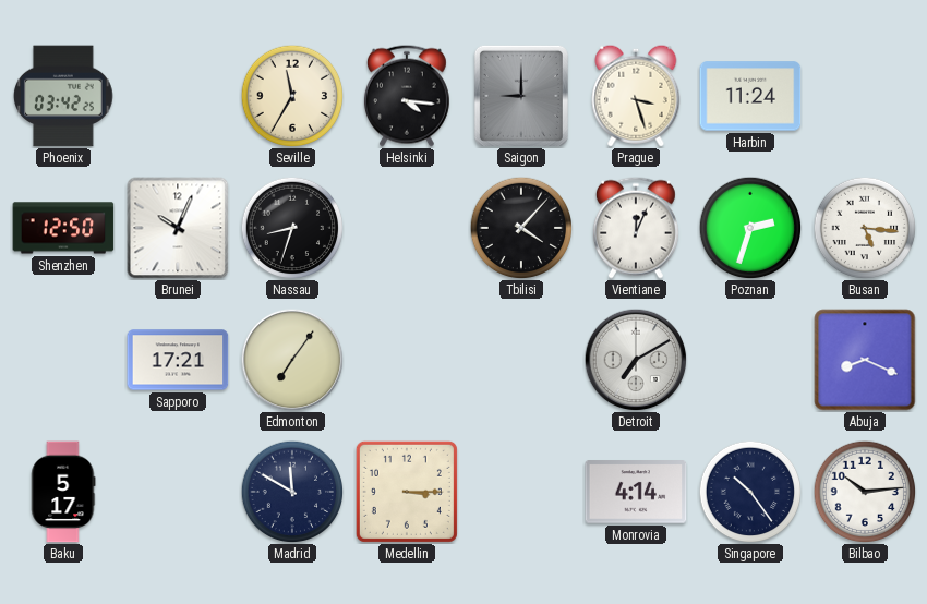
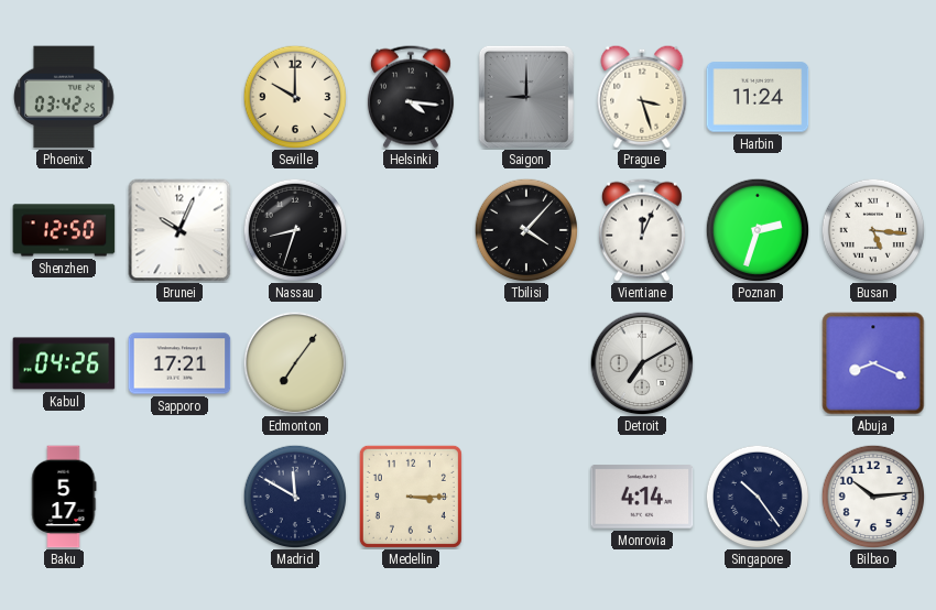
Seville: 11:35 -> 10:00
Kabul: none -> 04:26
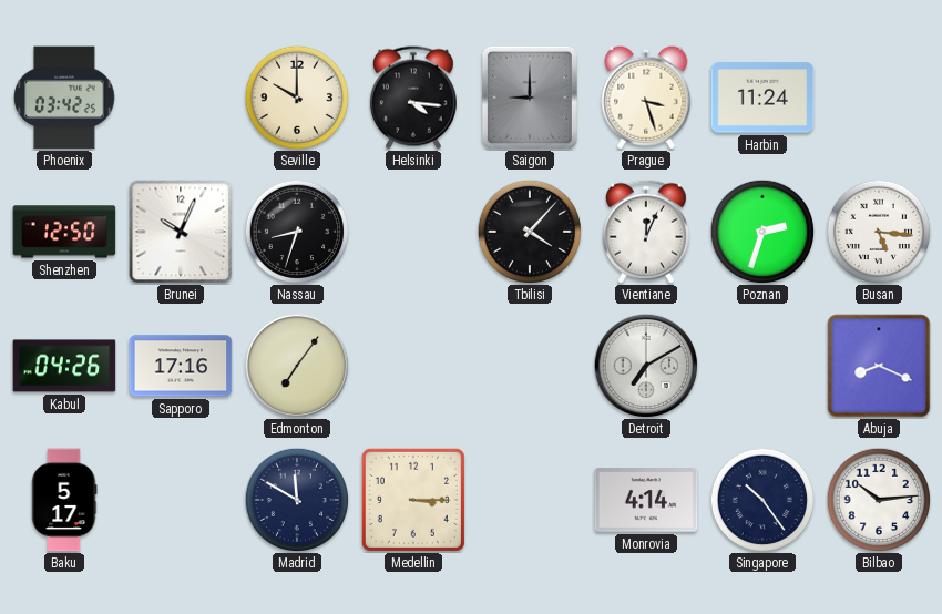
Sapporo: 17:21 -> 17:16
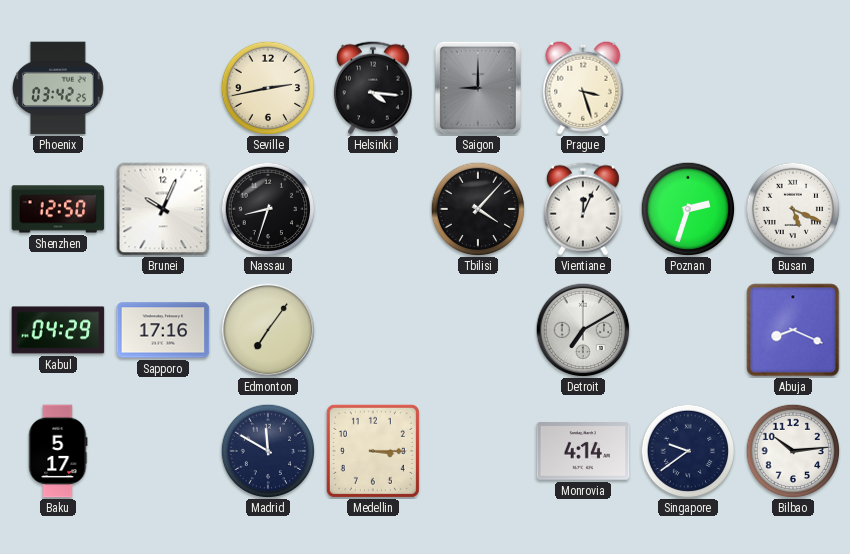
Seville: 10:00 -> 2:43
Harbin: 11:24 -> none
Busan: 5:16 -> 5:19
Kabul: 04:26 -> 04:29
Singapore: 10:24 -> 9:39
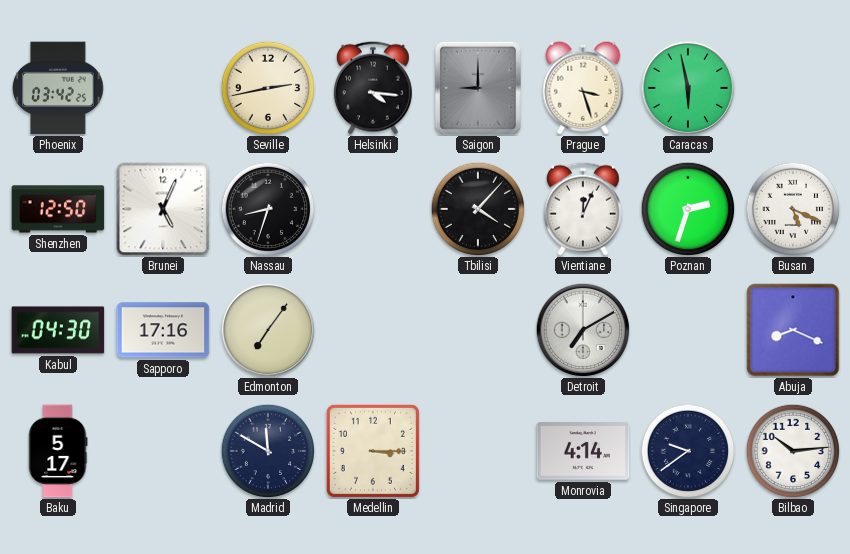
Caracas: none -> 5:58
Brunei: 10:04 -> 5:04
Kabul: 04:29 -> 04:30
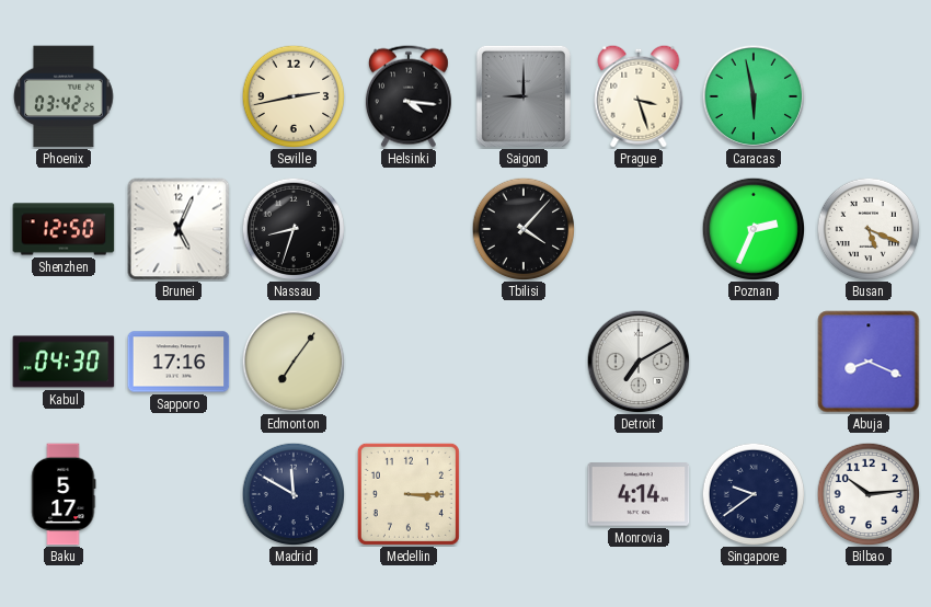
Vientiane: 12:04 -> none
Poznan: 2:33 -> 2:34
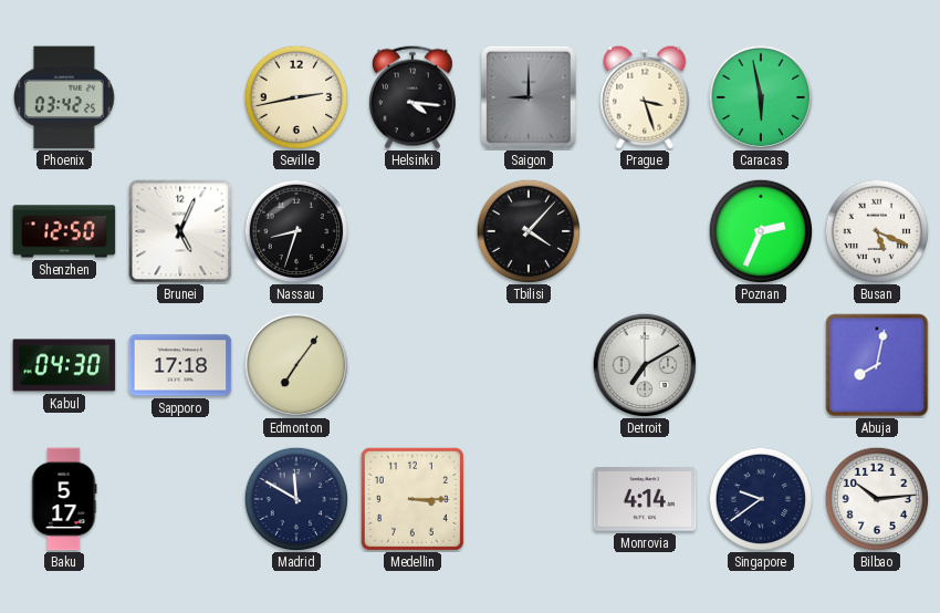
Sapporo: 17:16 -> 17:18
Abuja: 8:19 -> 8:02
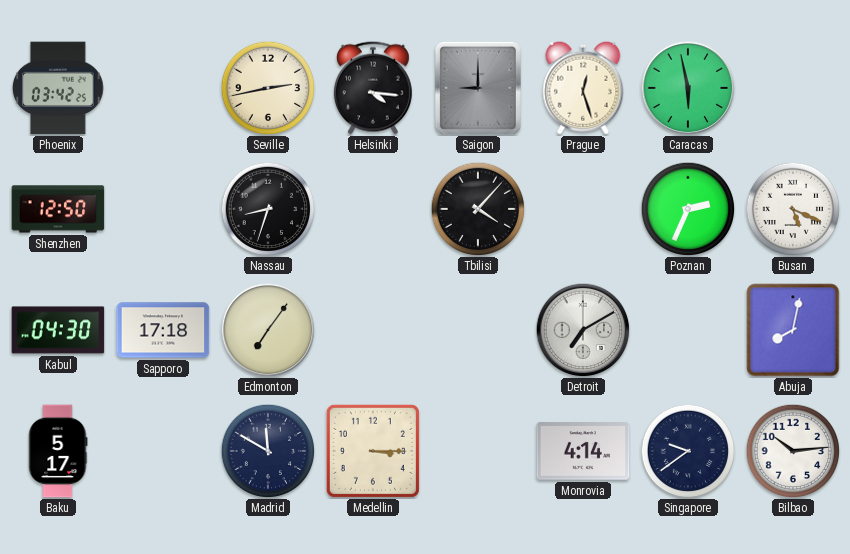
Prague: 3:27 -> 12:27
Brunei: 5:04 -> none
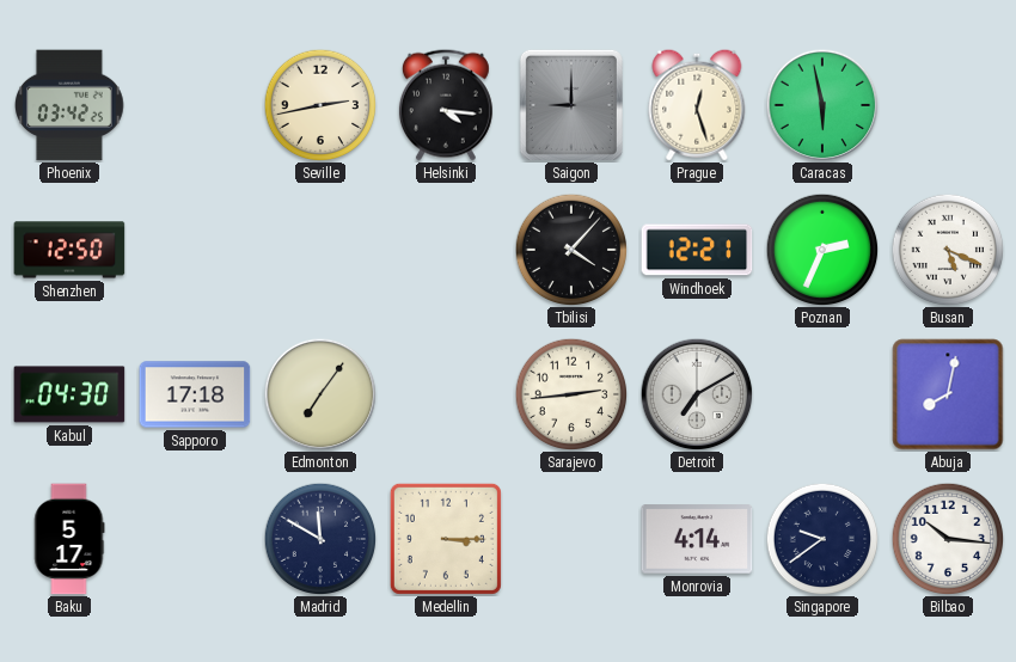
Nassau: 8:33 -> none
Windhoek: none -> 12:21
Sarajevo: none -> 2:44
Bilbao: 10:14 -> 10:16
